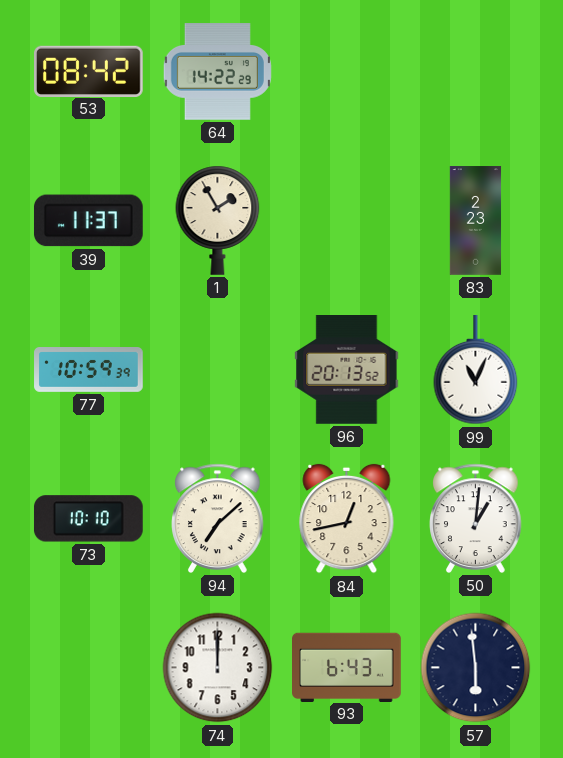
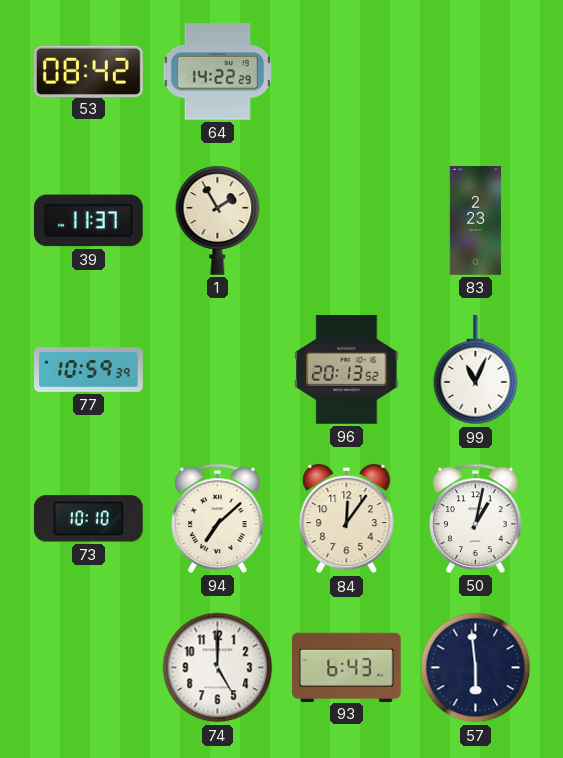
84: 12:43 -> 12:06
50: 1:01 -> 1:02
74: 12:00 -> 5:00
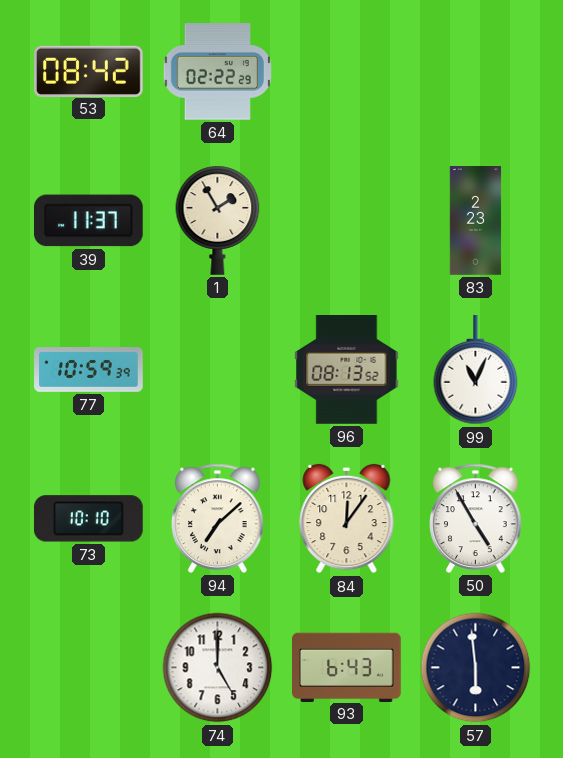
64: 14:22 -> 02:22
96: 20:13 -> 08:13
50: 1:02 -> 4:55
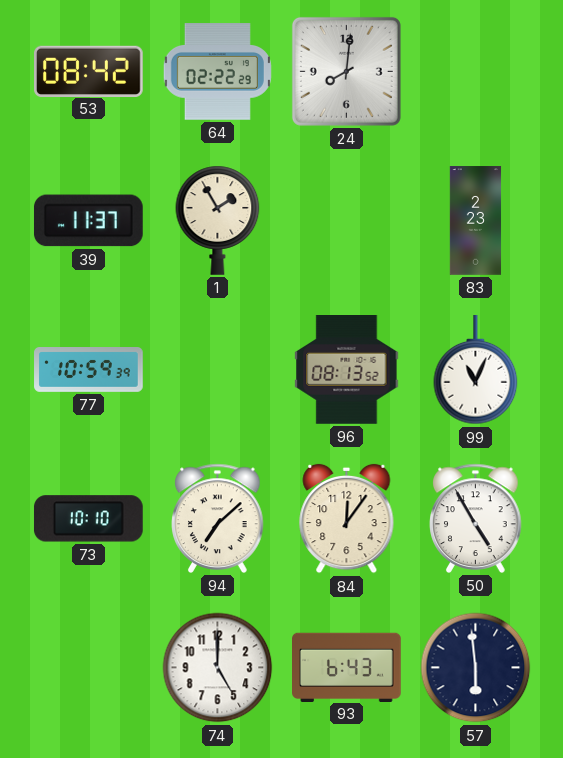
24: none -> 8:01
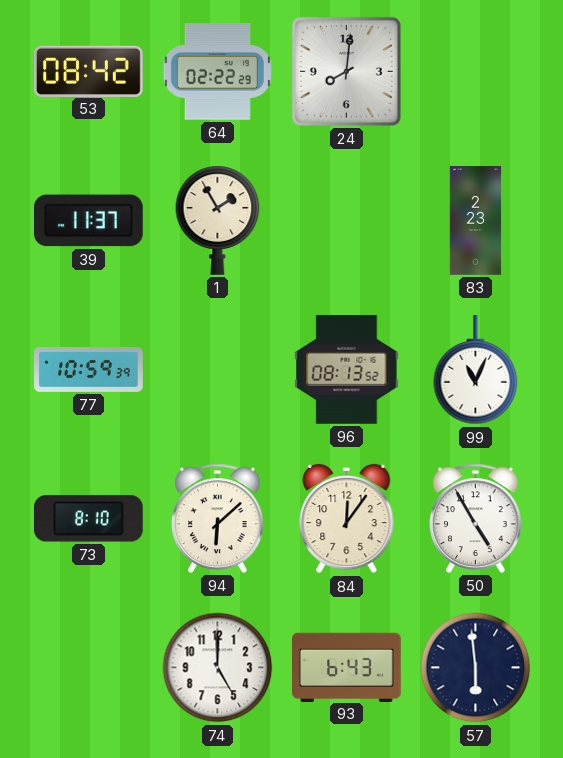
73: 10:10 -> 8:10
94: 7:08 -> 6:08
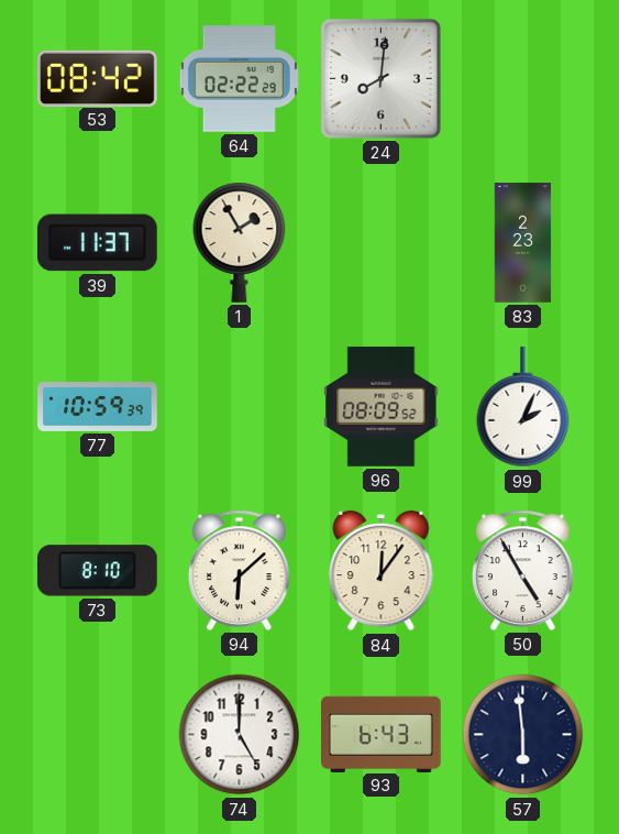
96: 08:13 -> 08:09
99: 11:04 -> 2:04
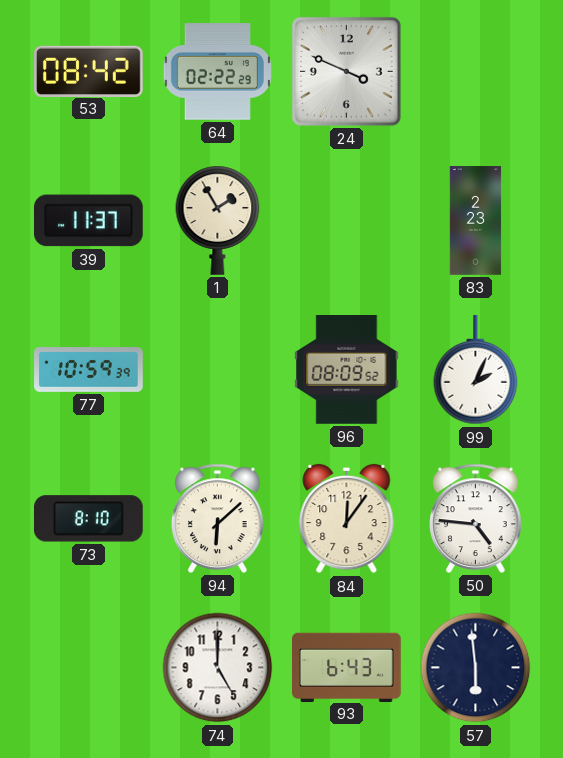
24: 8:01 -> 3:49
50: 4:55 -> 4:46
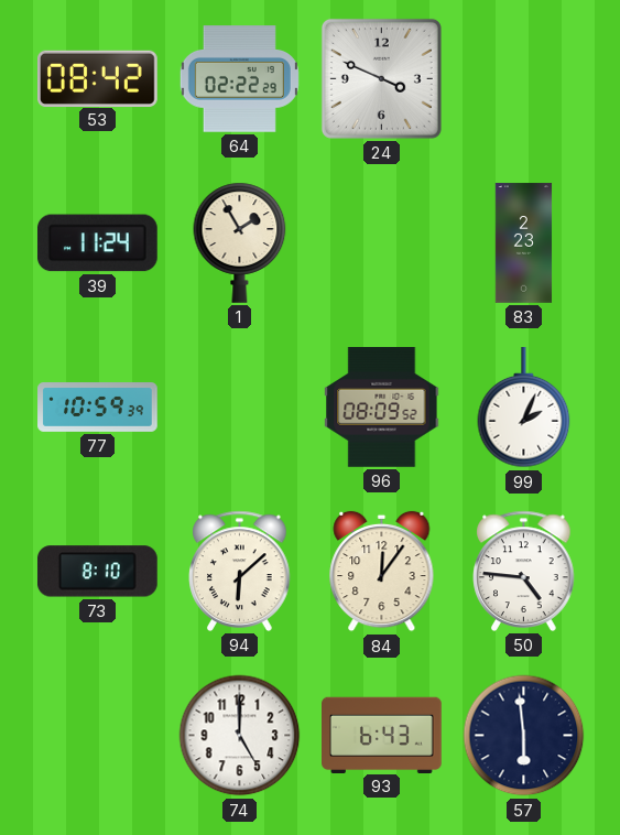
39: 11:37 -> 11:24
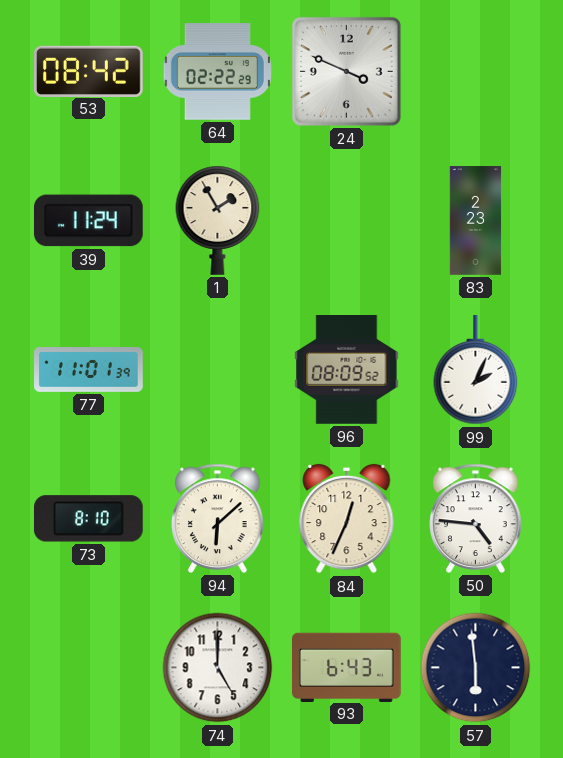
77: 10:59 -> 11:01
84: 12:06 -> 12:34
